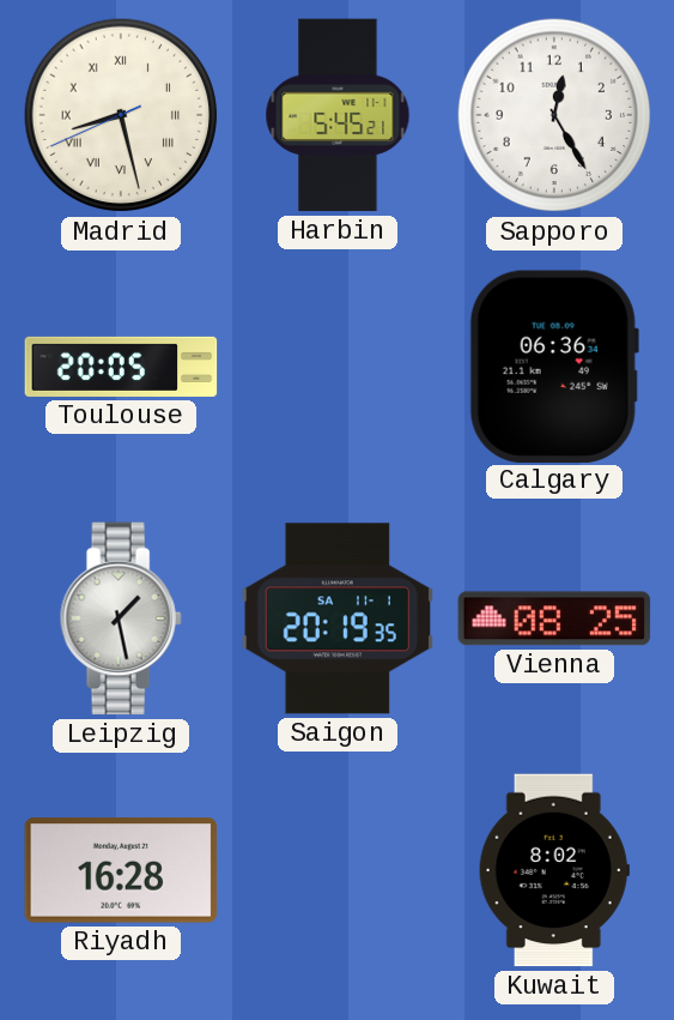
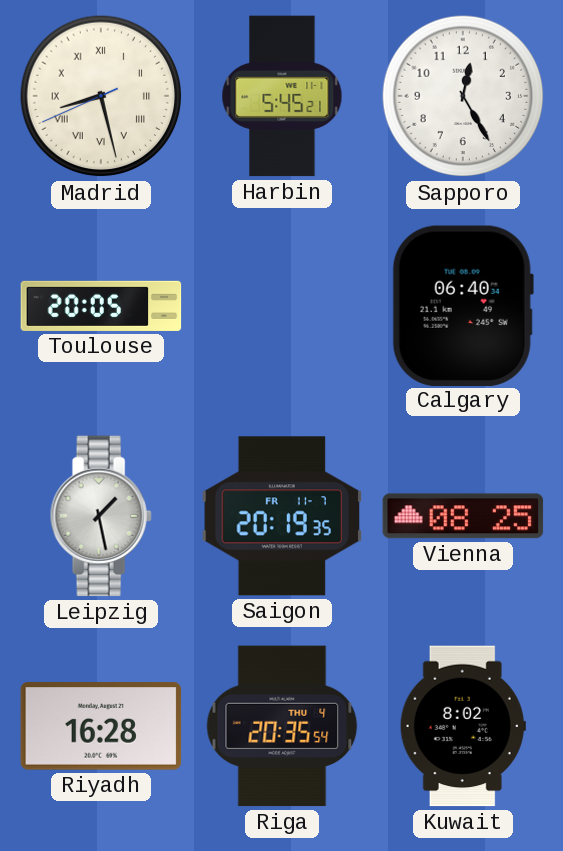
Calgary: 06:36 -> 06:40
Saigon date: SA 11-1 -> FR 11-7
Riga: none -> 20:35
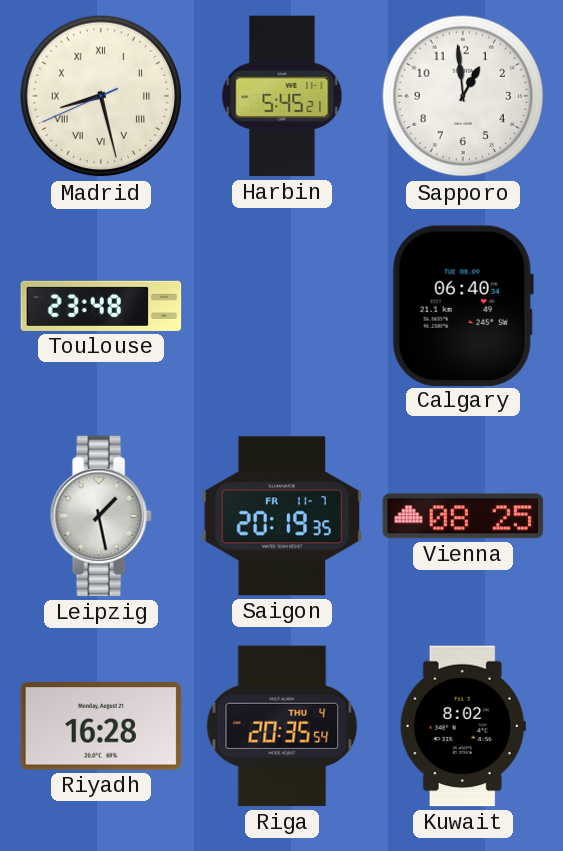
Sapporo: 12:25 -> 12:59
Toulouse: 20:05 -> 23:48
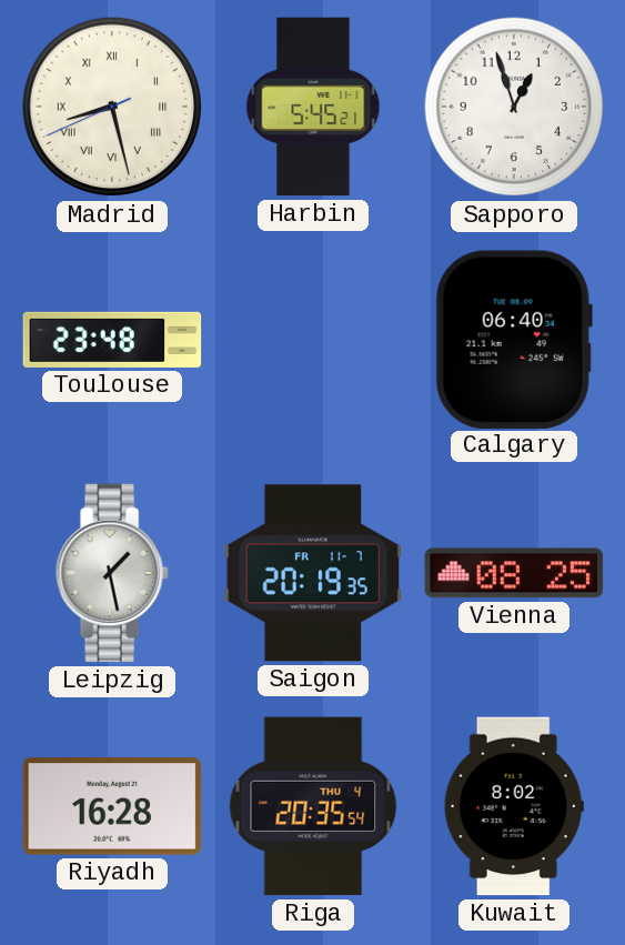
Sapporo: 12:59 -> 12:57
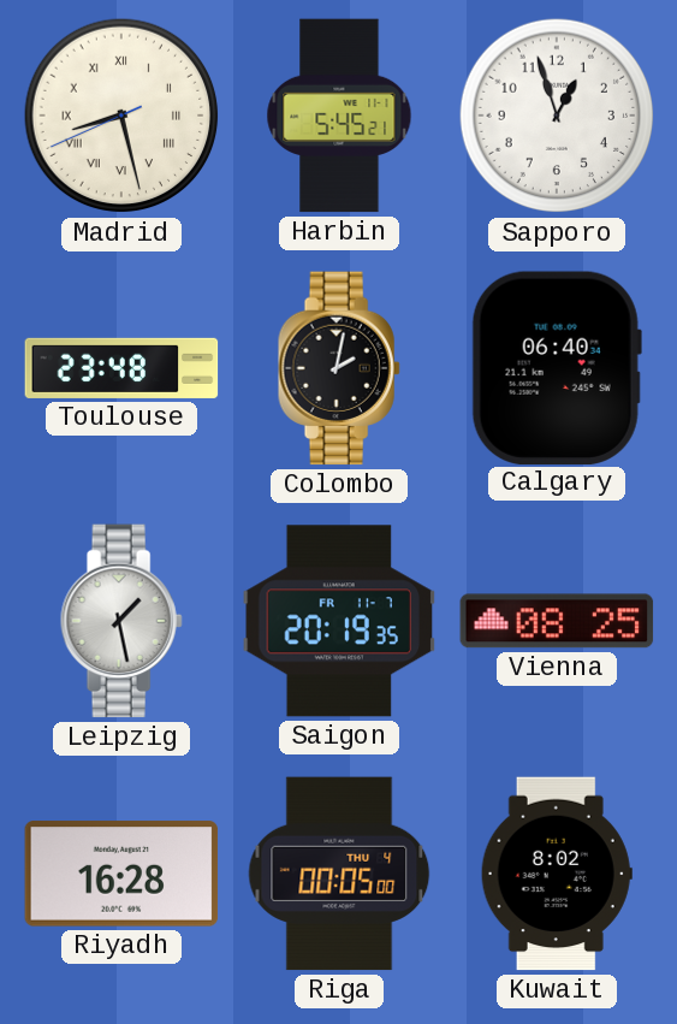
Colombo: none -> 2:02
Riga: 20:35 -> 00:05
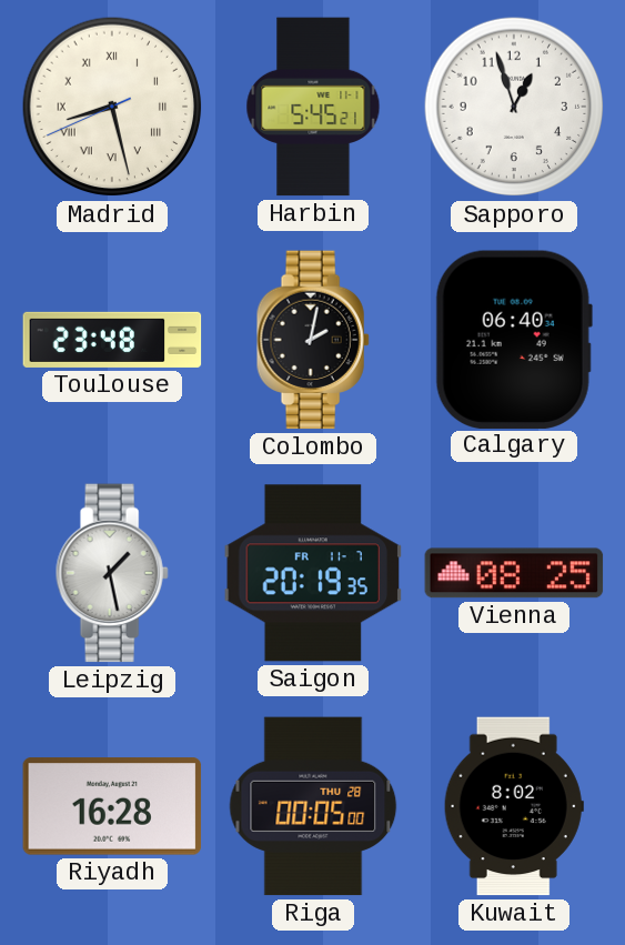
Riga date: THU 4 -> THU 28
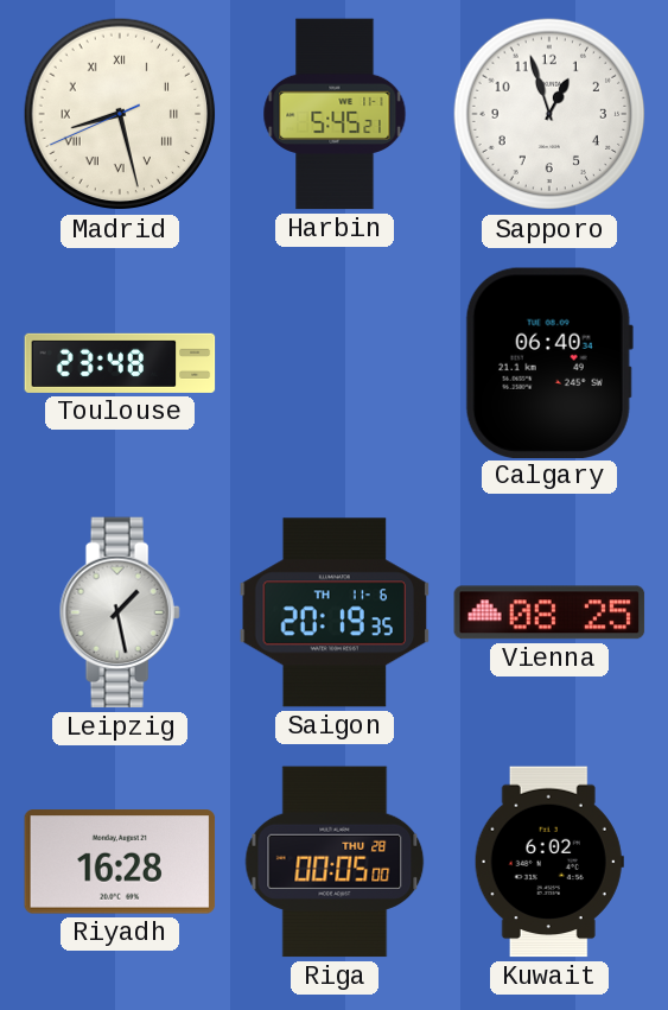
Colombo: 2:02 -> none
Saigon date: FR 11-7 -> TH 11-6
Kuwait: 8:02 -> 6:02
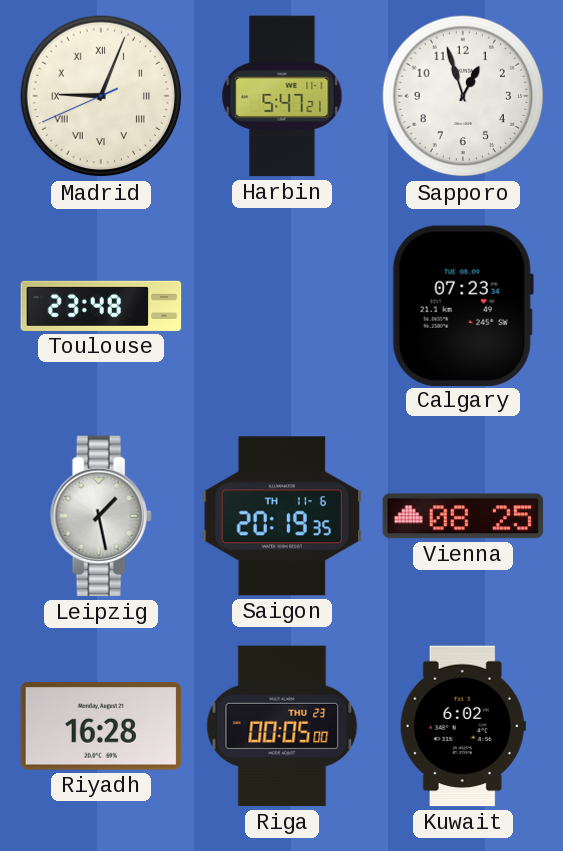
Madrid: 8:27 -> 9:03
Harbin: 5:45 -> 5:47
Calgary: 06:40 -> 07:23
Riga date: THU 28 -> THU 23
